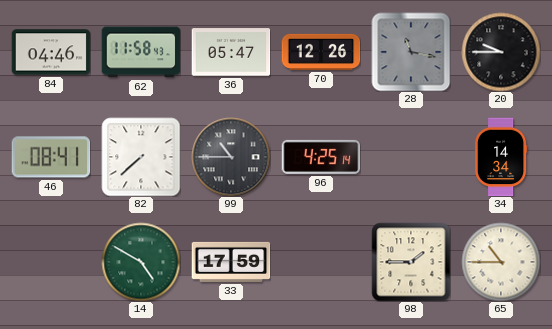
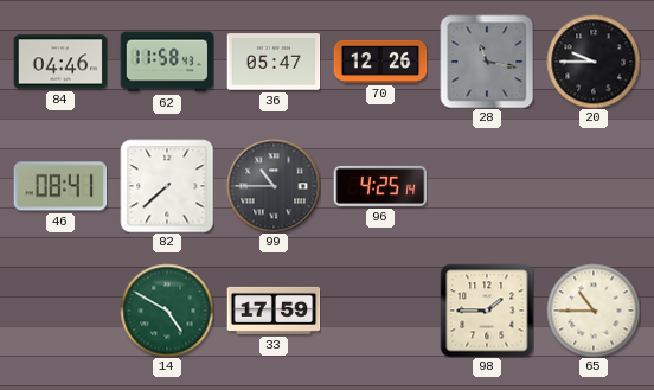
34: 14:34 -> none
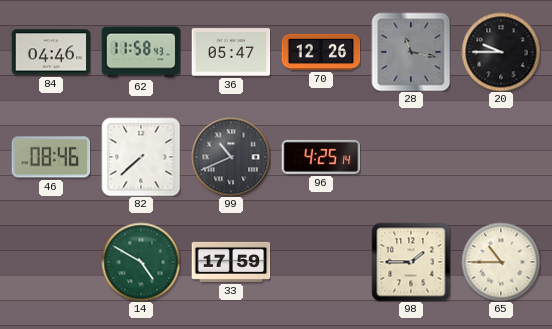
46: 08:41 -> 08:46
99: 10:45 -> 10:41
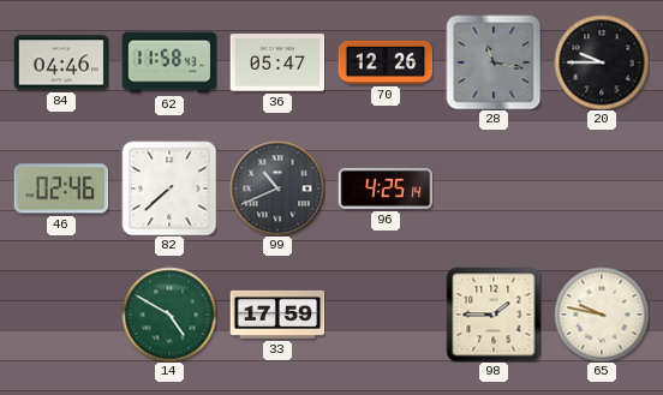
46: 08:46 -> 02:46
65: 10:45 -> 9:47
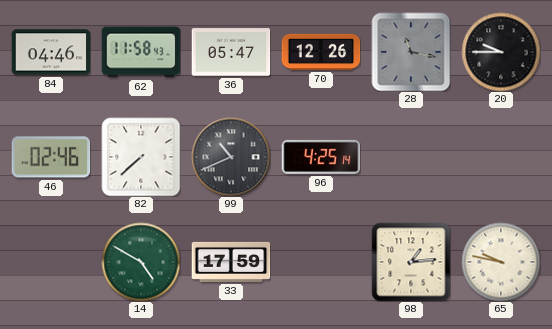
98: 1:45 -> 1:14
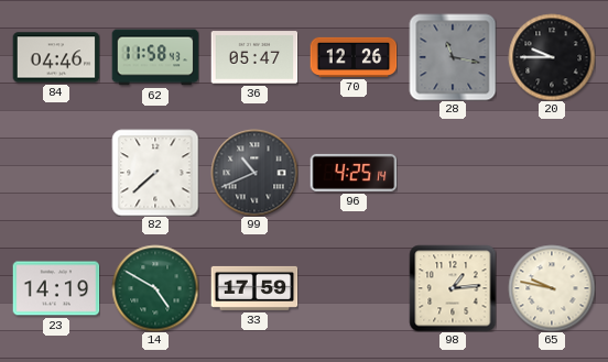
46: 02:46 -> none
23: none -> 14:19
